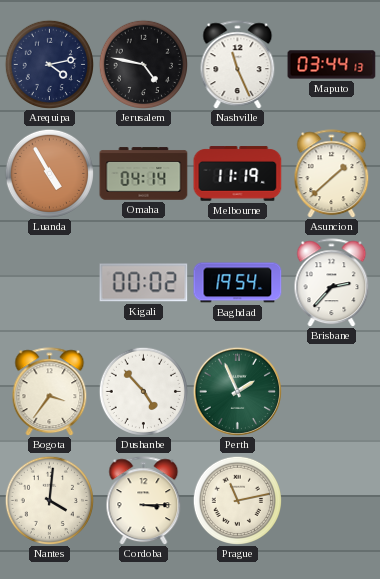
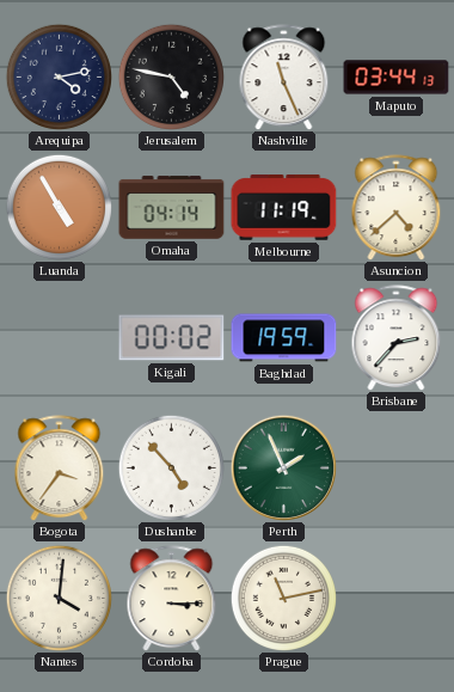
Asuncion: 1:38 -> 4:38
Baghdad: 19:54 -> 19:59
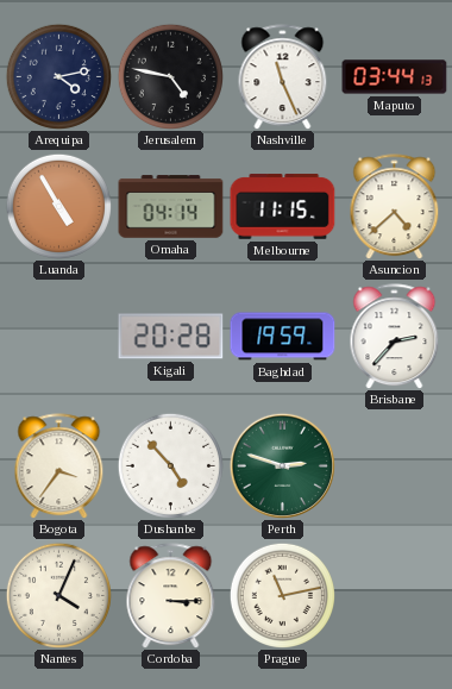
Melbourne: 11:19 -> 11:15
Kigali: 00:02 -> 20:28
Perth: 1:56 -> 2:48
Nantes: 4:01 -> 4:04
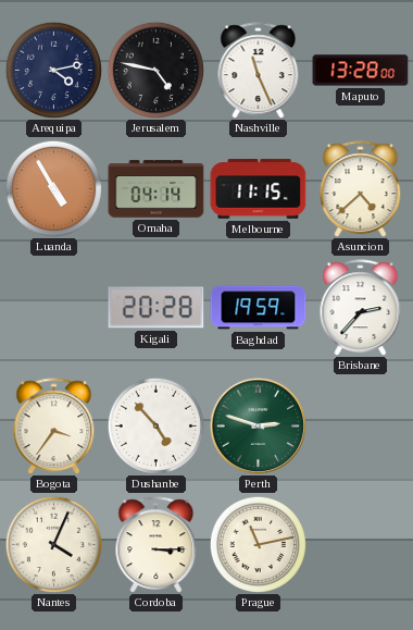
Maputo: 03:44 -> 13:28
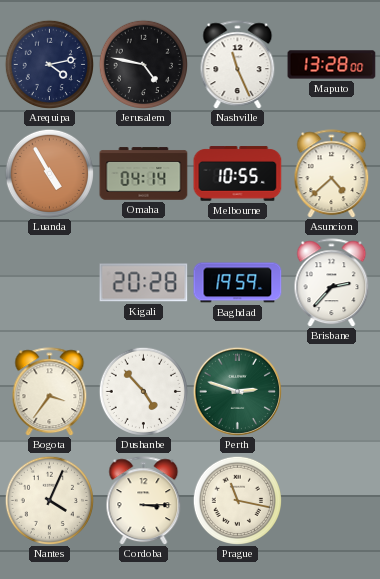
Melbourne: 11:15 -> 10:55
Prague: 11:13 -> 11:17
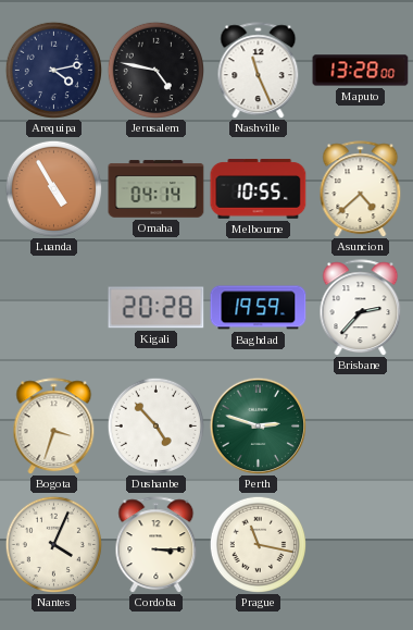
Bogota: 3:36 -> 3:33
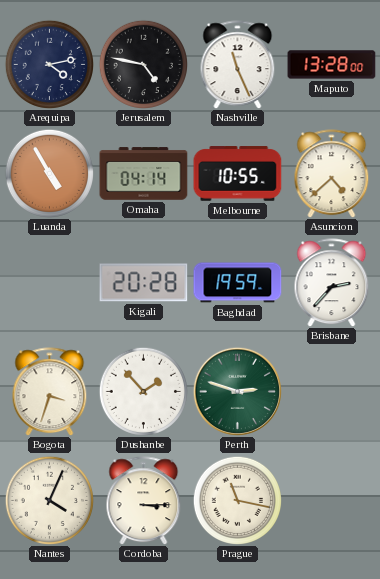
Dushanbe: 4:53 -> 1:53
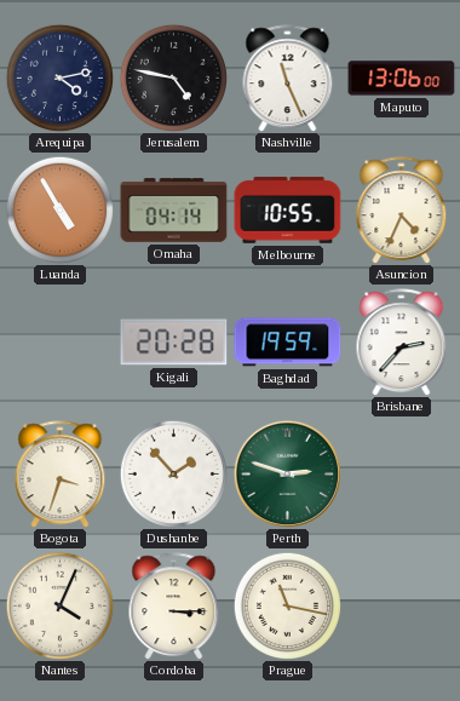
Maputo: 13:28 -> 13:06
Asuncion: 4:38 -> 4:34
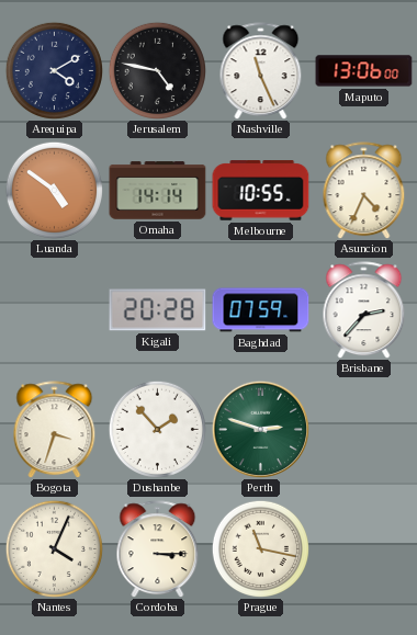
Arequipa: 4:13 -> 4:10
Luanda: 4:55 -> 4:51
Omaha: 04:14 -> 14:14
Baghdad: 19:59 -> 07:59
